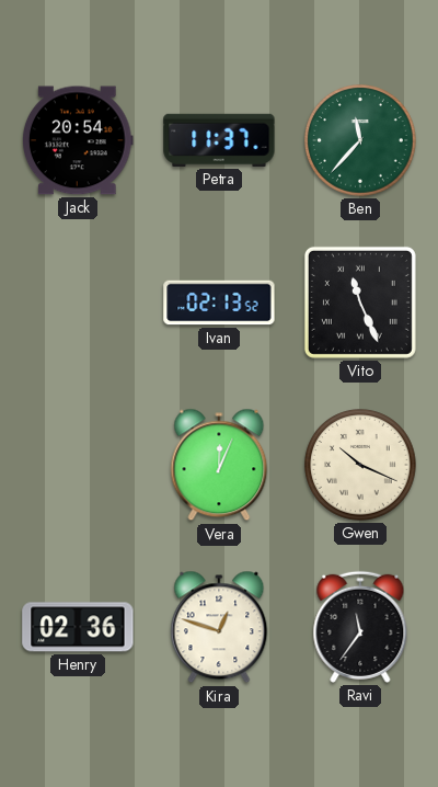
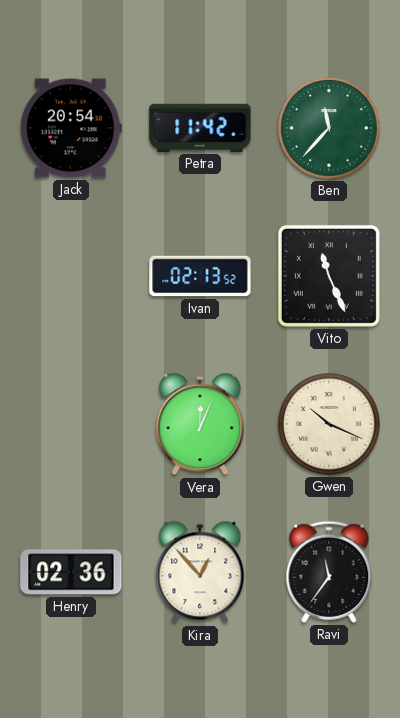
Petra: 11:37 -> 11:42
Kira: 12:48 -> 12:53
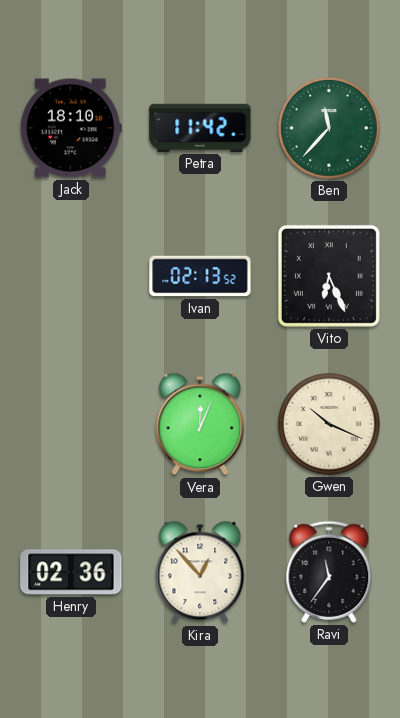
Jack: 20:54 -> 18:10
Vito: 11:26 -> 6:26
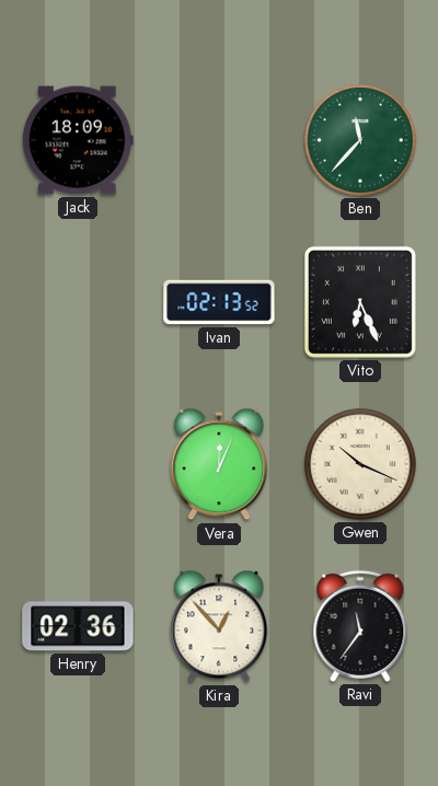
Jack: 18:10 -> 18:09
Petra: 11:42 -> none
